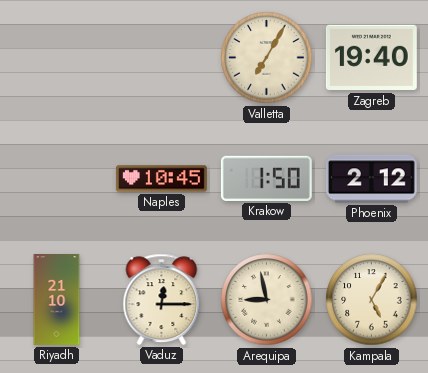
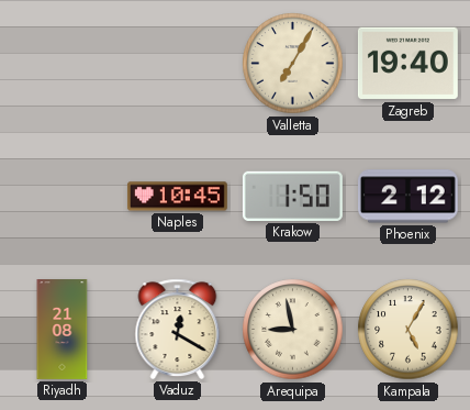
Riyadh: 21:10 -> 21:08
Vaduz: 12:15 -> 12:20
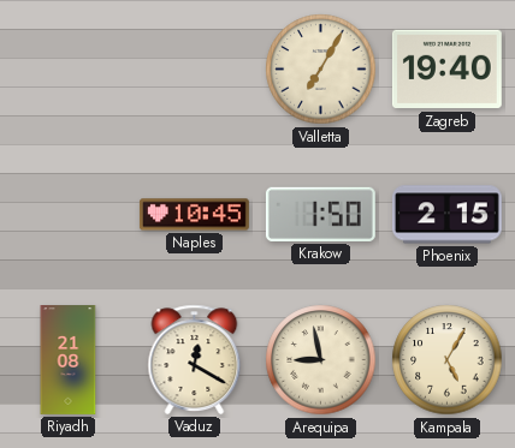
Phoenix: 2:12 -> 2:15
